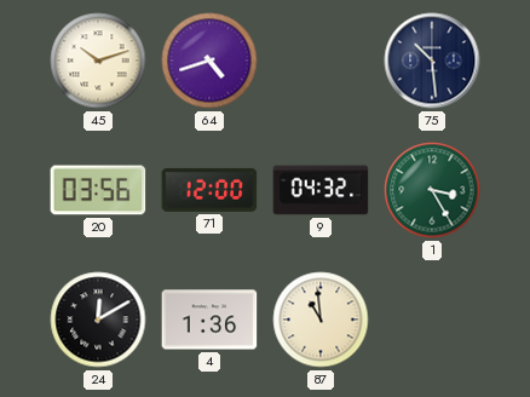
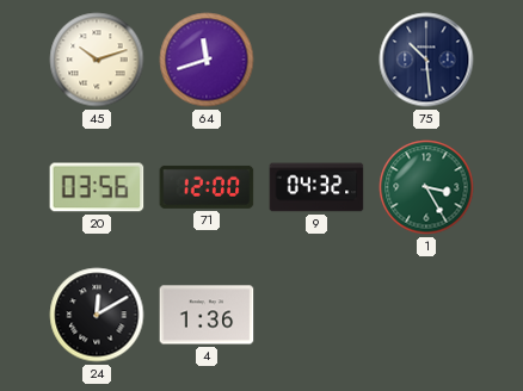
64: 4:42 -> 11:42
87: 10:59 -> none
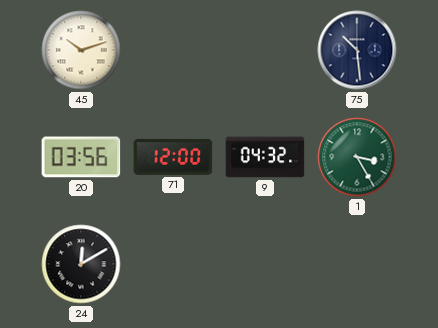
64: 11:42 -> none
4: 1:36 -> none
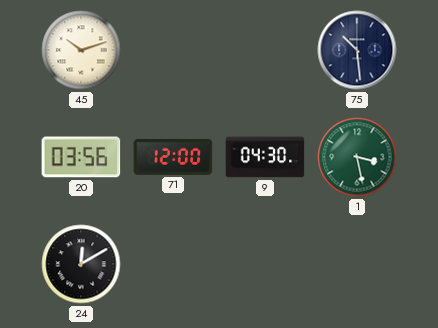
9: 04:32 -> 04:30
1: 3:25 -> 3:28
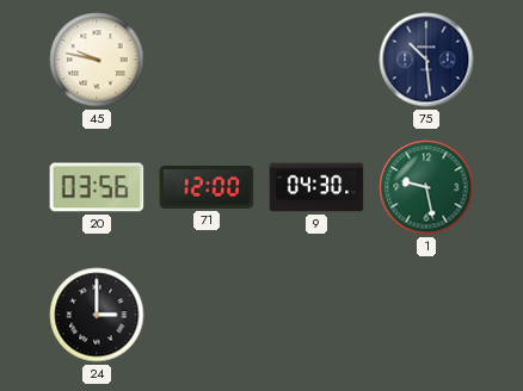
45: 10:12 -> 9:47
1: 3:28 -> 9:28
24: 12:10 -> 3:00
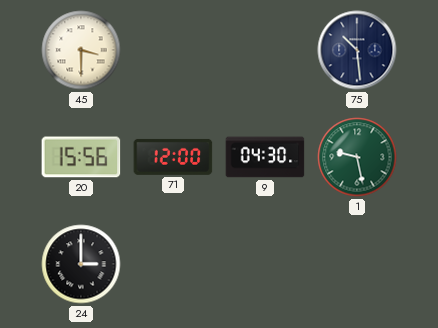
45: 9:47 -> 3:30
20: 03:56 -> 15:56
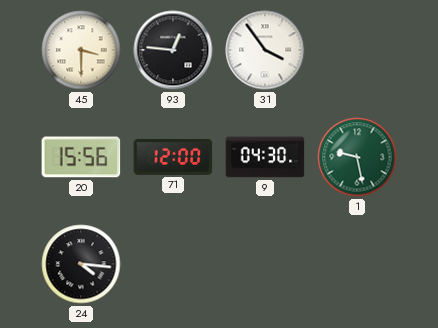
93: none -> 12:46
31: none -> 3:54
75: 10:29 -> none
24: 3:00 -> 4:16
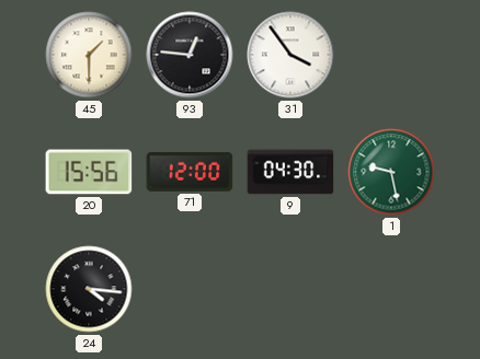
45: 3:30 -> 1:30
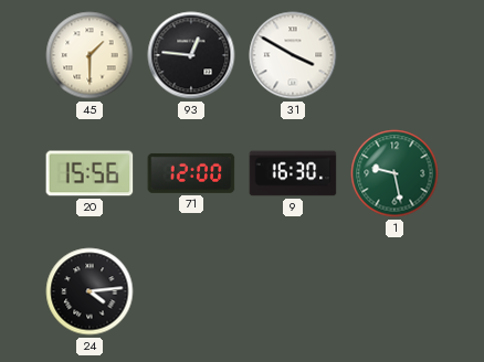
31: 3:54 -> 3:50
9: 04:30 -> 16:30
24: 4:16 -> 4:14
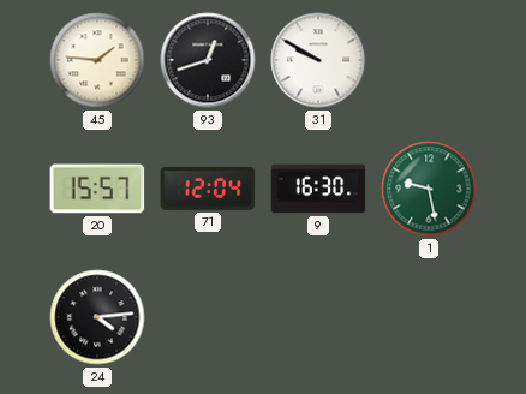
45: 1:30 -> 1:46
93: 12:46 -> 12:42
31: 3:50 -> 9:50
20: 15:56 -> 15:57
71: 12:00 -> 12:04
